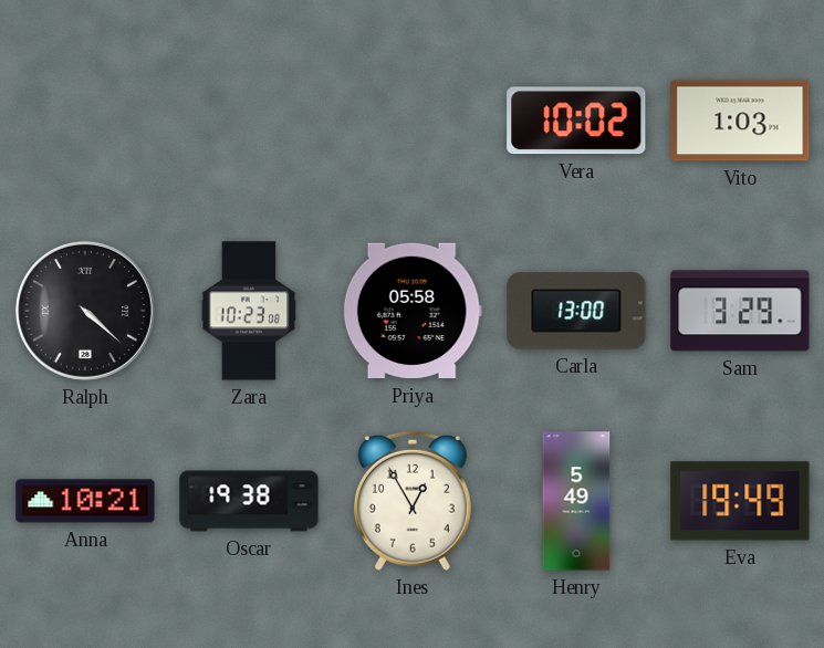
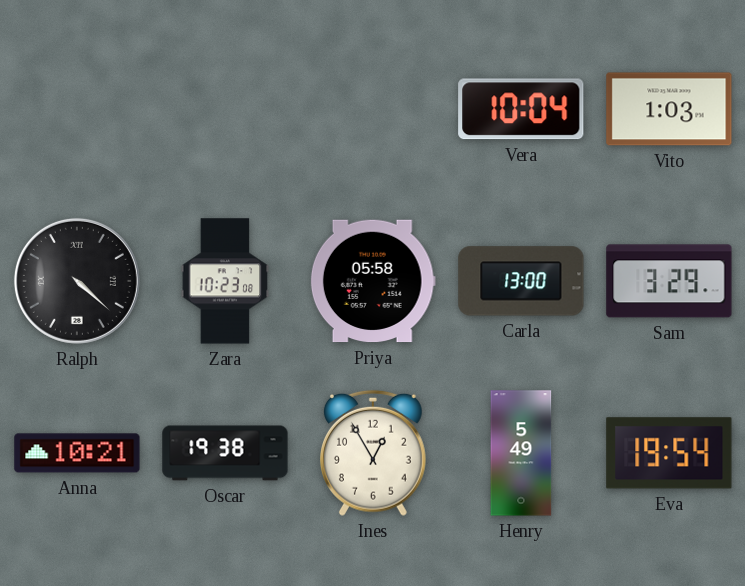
Vera: 10:02 -> 10:04
Eva: 19:49 -> 19:54
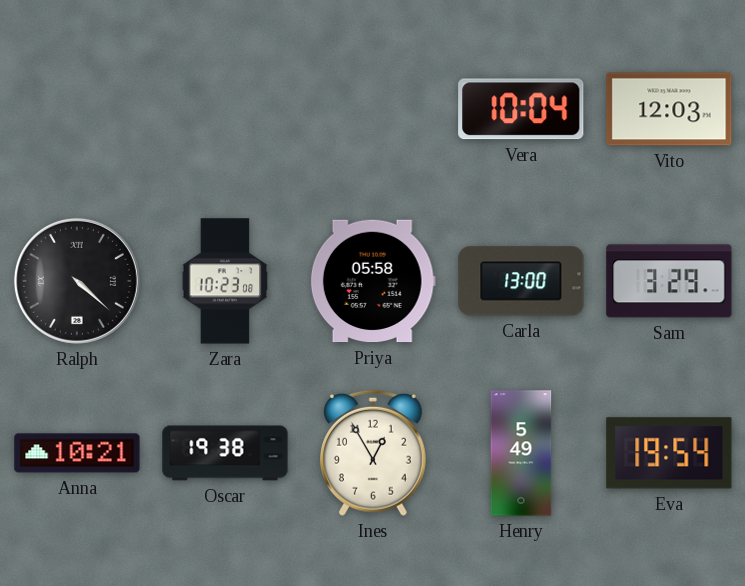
Vito: 1:03 -> 12:03
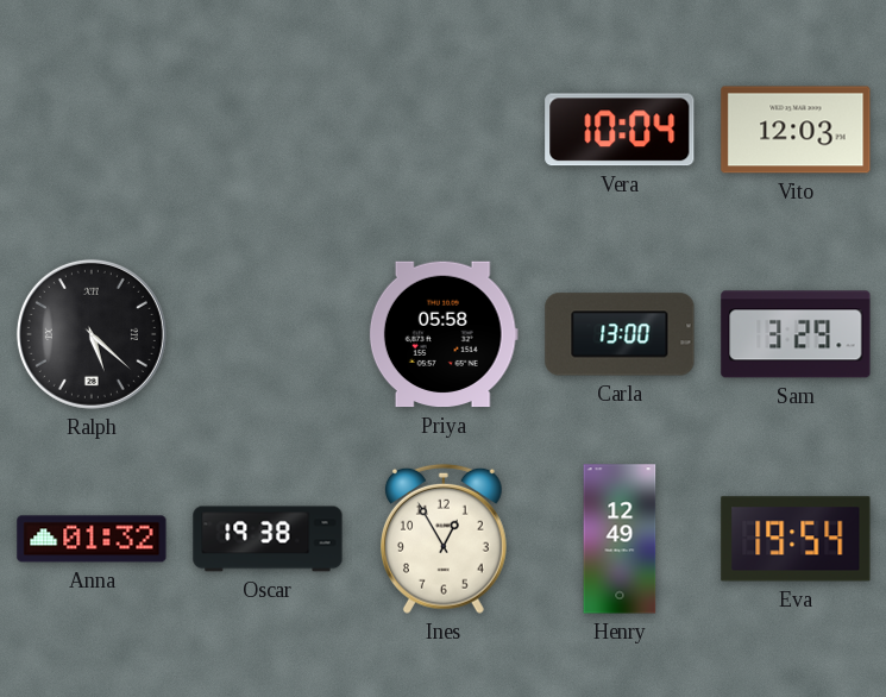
Ralph: 4:22 -> 5:22
Zara: 10:23 -> none
Anna: 10:21 -> 01:32
Henry: 5:49 -> 12:49
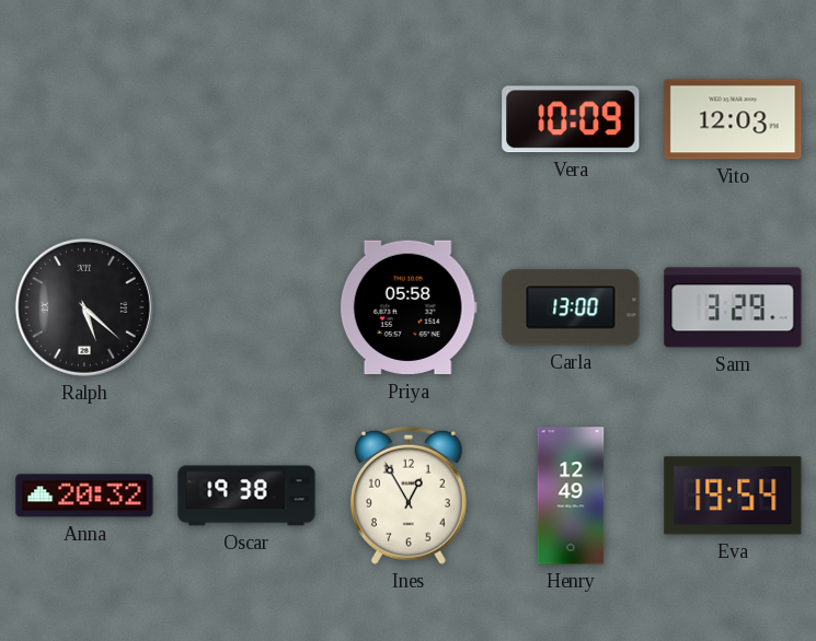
Vera: 10:04 -> 10:09
Anna: 01:32 -> 20:32
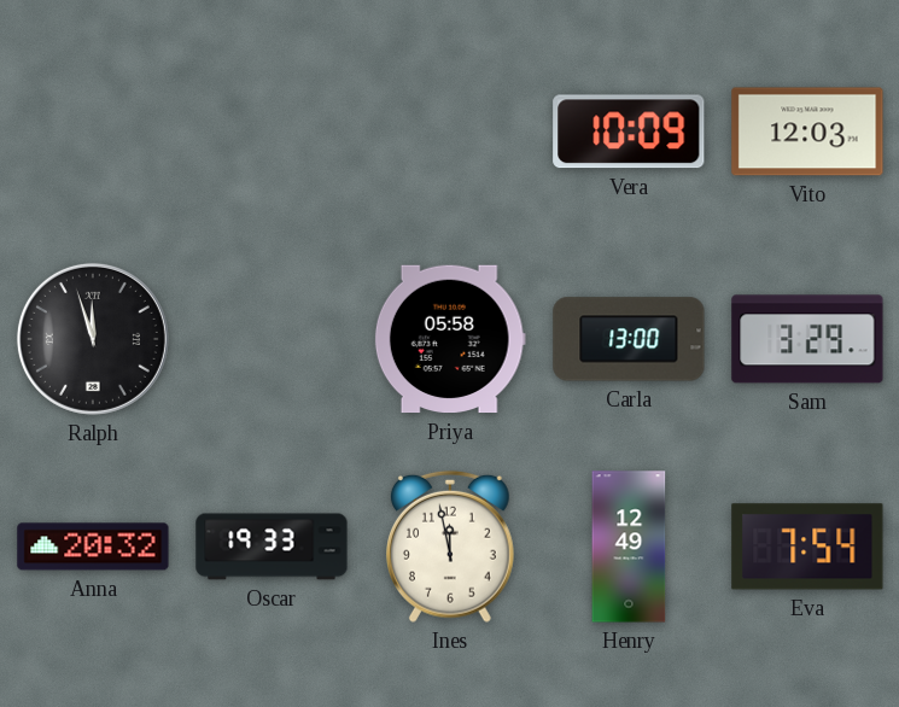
Ralph: 5:22 -> 11:57
Oscar: 19:38 -> 19:33
Ines: 12:55 -> 11:58
Eva: 19:54 -> 7:54
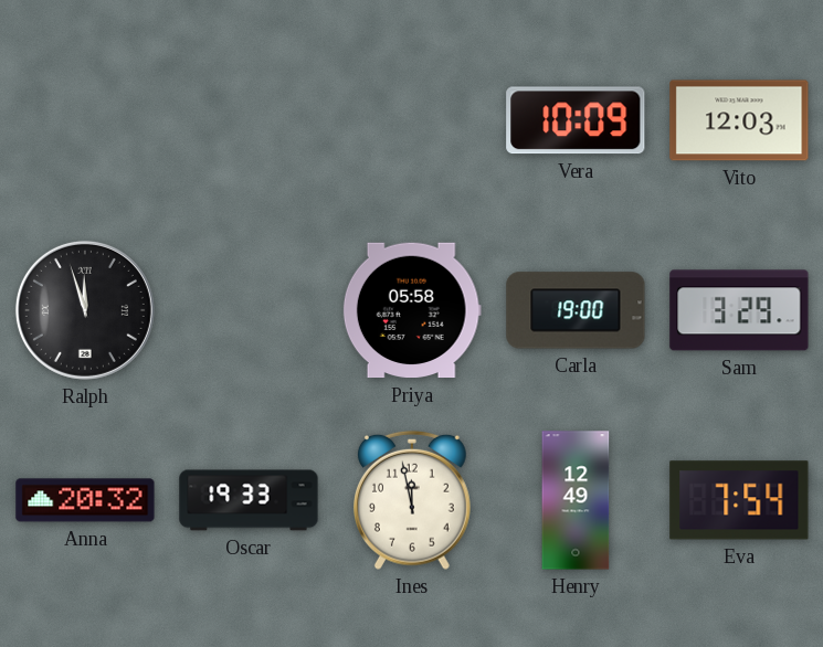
Carla: 13:00 -> 19:00
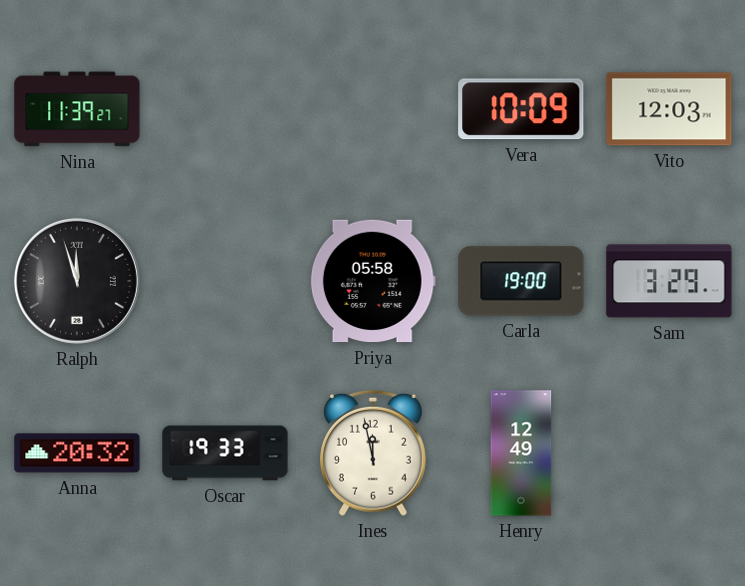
Nina: none -> 11:39
Eva: 7:54 -> none
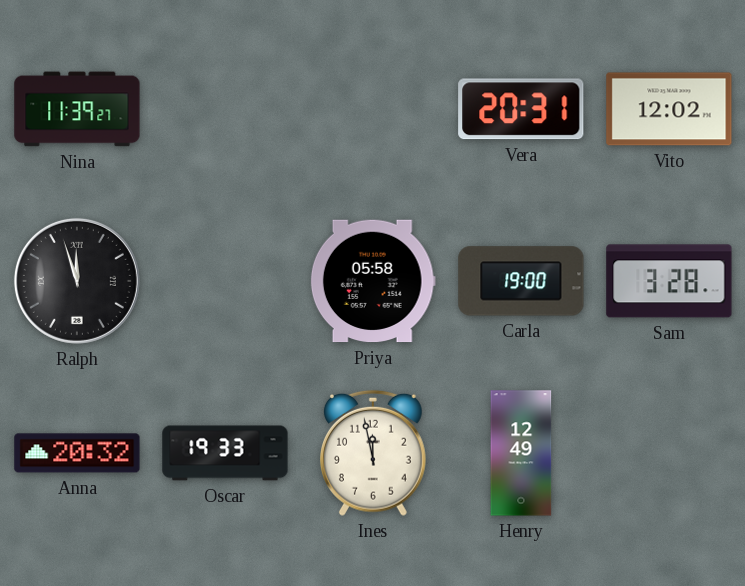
Vera: 10:09 -> 20:31
Vito: 12:03 -> 12:02
Sam: 3:29 -> 3:28
